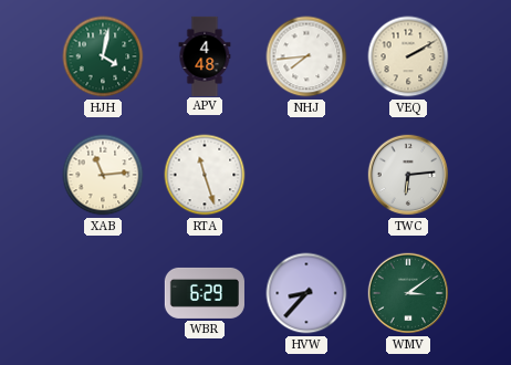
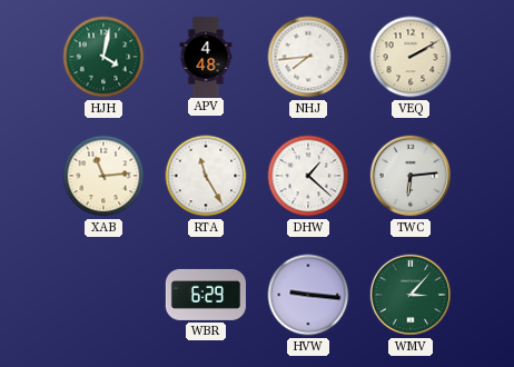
RTA: 11:27 -> 11:25
DHW: none -> 1:22
HVW: 8:37 -> 9:16
WMV: 3:09 -> 3:07
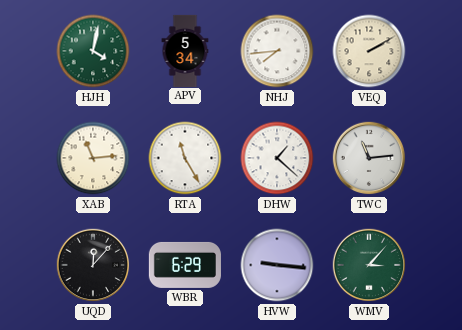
APV: 4:48 -> 5:34
TWC: 6:14 -> 11:14
UQD: none -> 12:07
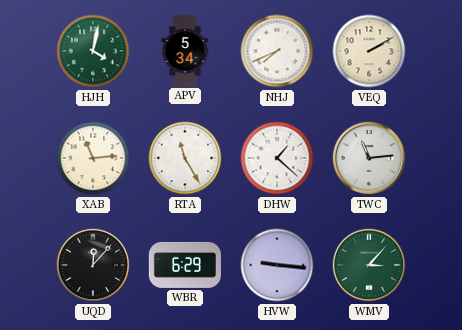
NHJ: 7:44 -> 7:41
